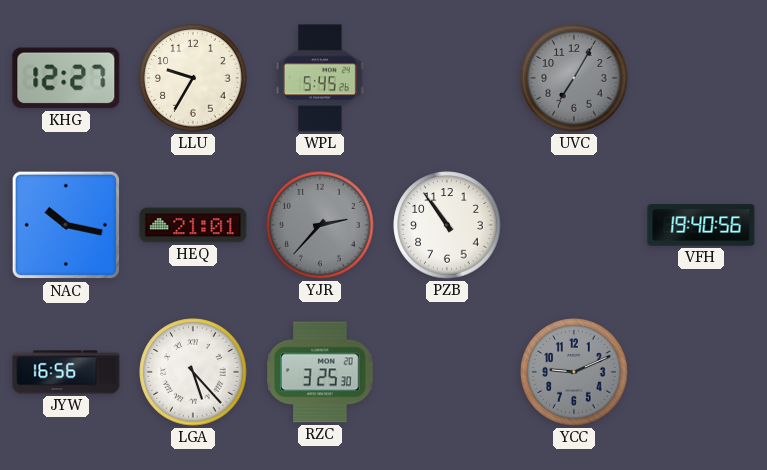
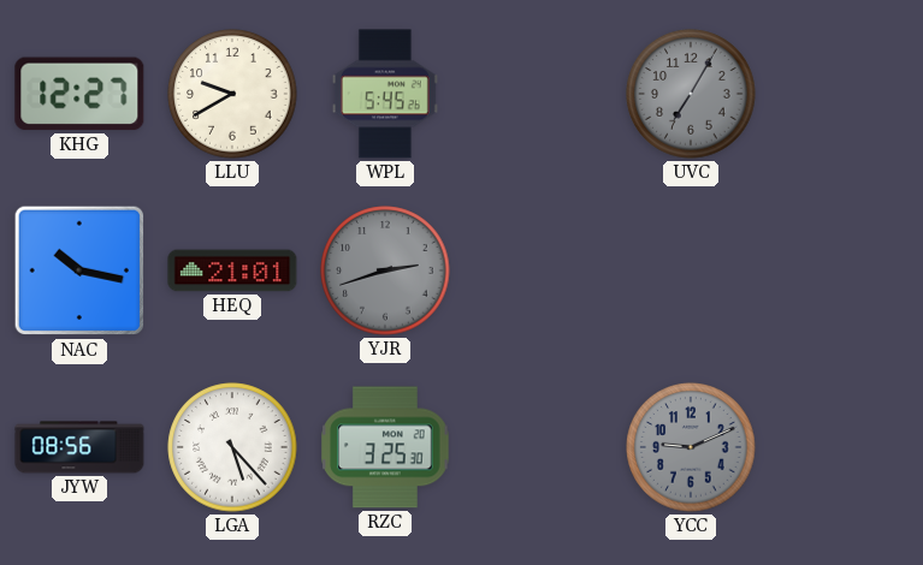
LLU: 9:35 -> 9:40
YJR: 2:37 -> 2:42
PZB: 10:54 -> none
VFH: 19:40 -> none
JYW: 16:56 -> 08:56
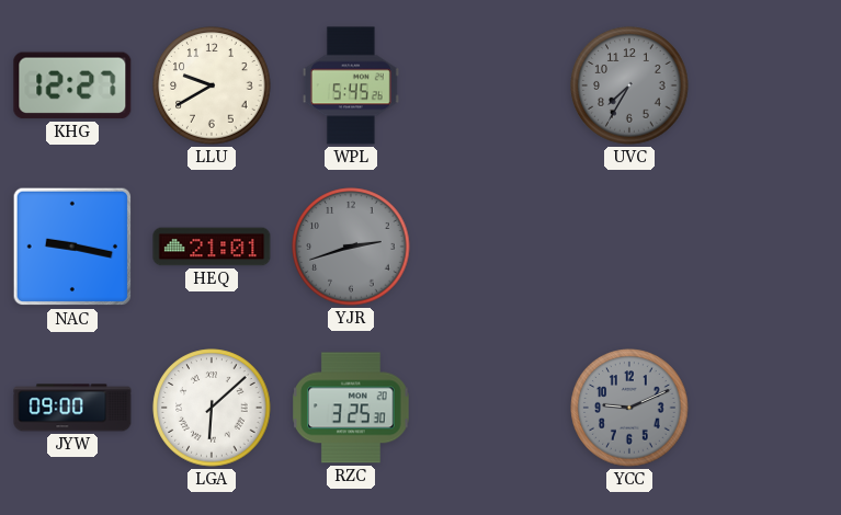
UVC: 7:05 -> 7:35
NAC: 10:17 -> 9:17
JYW: 08:56 -> 09:00
LGA: 5:23 -> 6:08
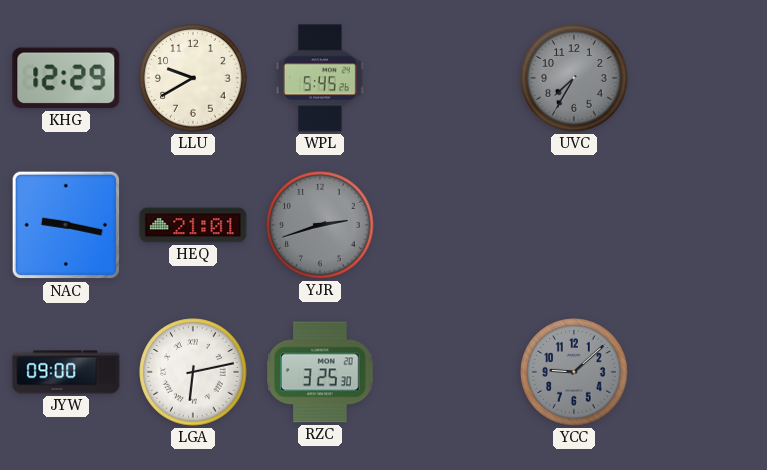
KHG: 12:27 -> 12:29
LGA: 6:08 -> 6:13
YCC: 9:11 -> 9:08
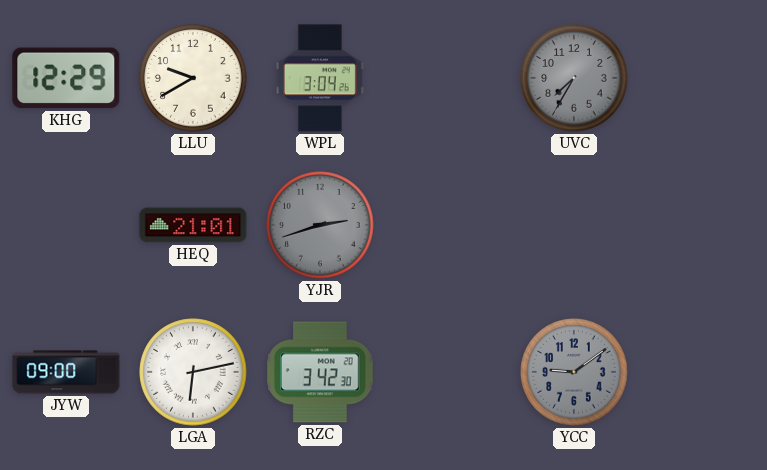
WPL: 5:45 -> 3:04
NAC: 9:17 -> none
RZC: 3:25 -> 3:42
YCC: 9:08 -> 9:09
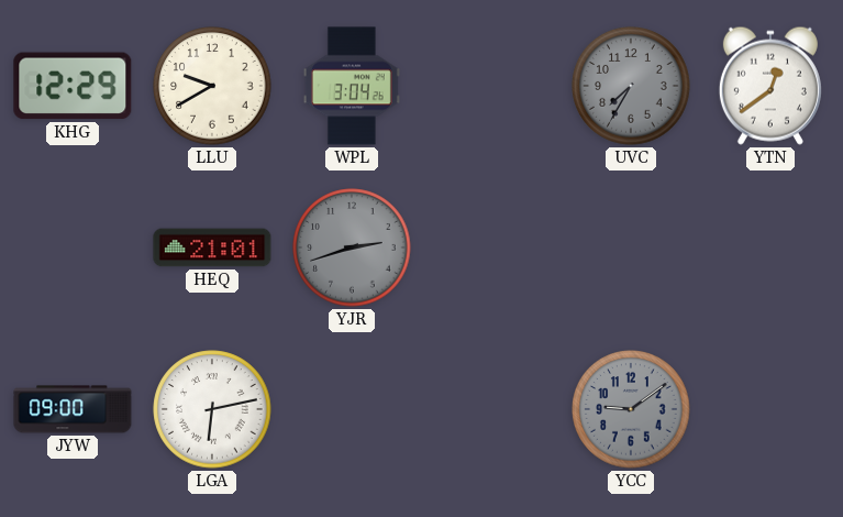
YTN: none -> 12:39
RZC: 3:42 -> none
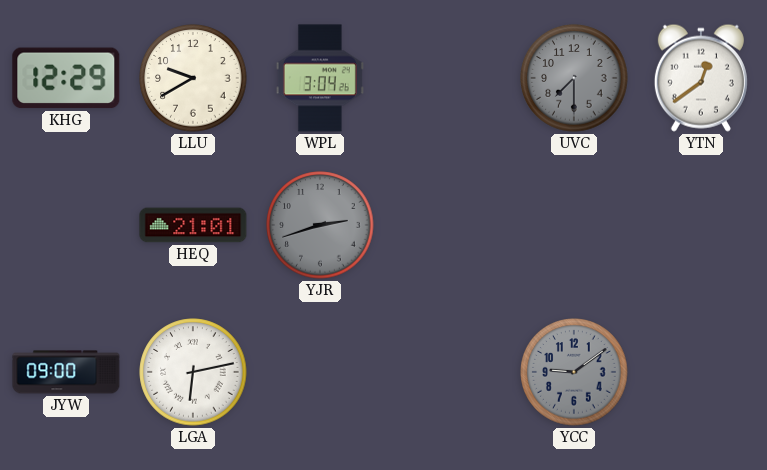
UVC: 7:35 -> 7:30
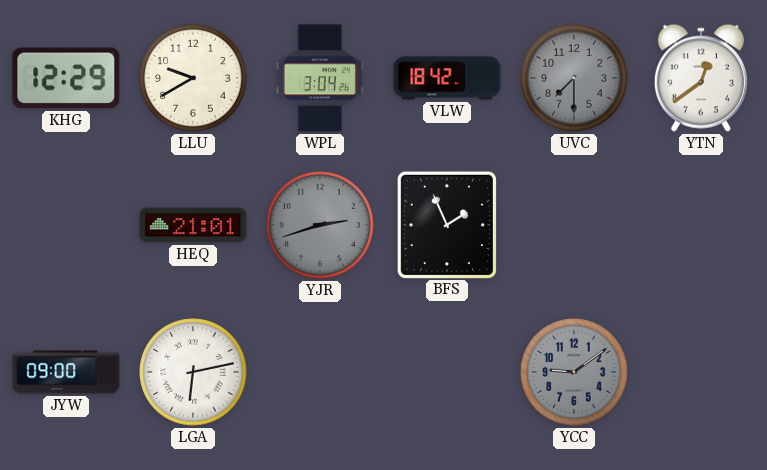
VLW: none -> 18:42
BFS: none -> 1:56
